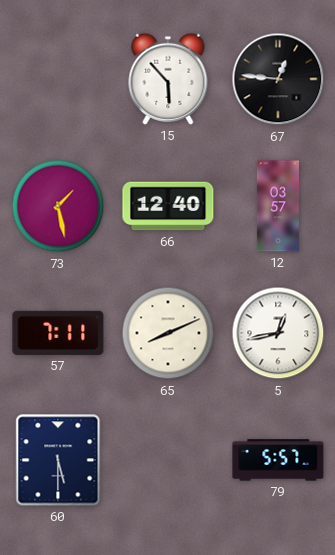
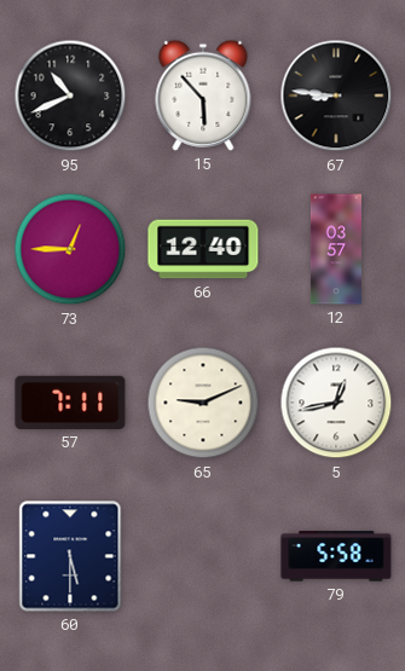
95: none -> 10:41
67: 12:46 -> 8:46
73: 1:28 -> 12:45
65: 8:11 -> 9:11
79: 5:57 -> 5:58
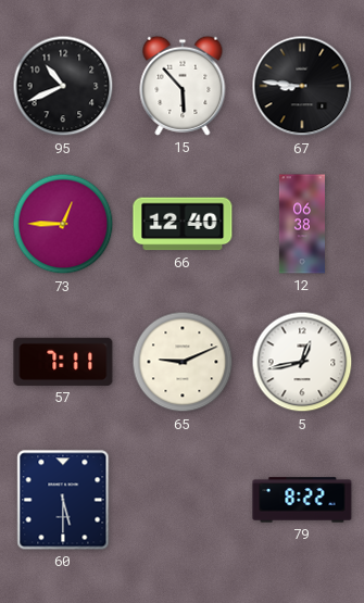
12: 03:57 -> 06:38
79: 5:58 -> 8:22
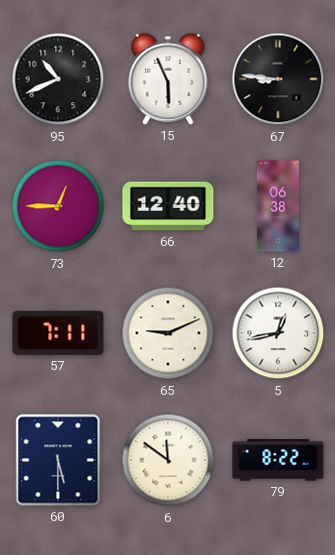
15: 5:53 -> 5:56
6: none -> 11:51
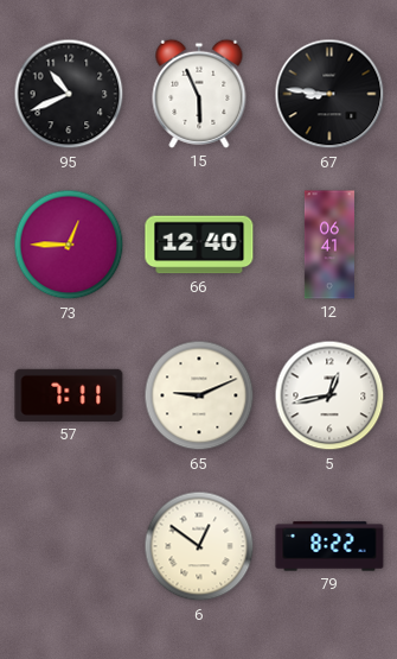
12: 06:38 -> 06:41
60: 5:30 -> none
6: 11:51 -> 12:51
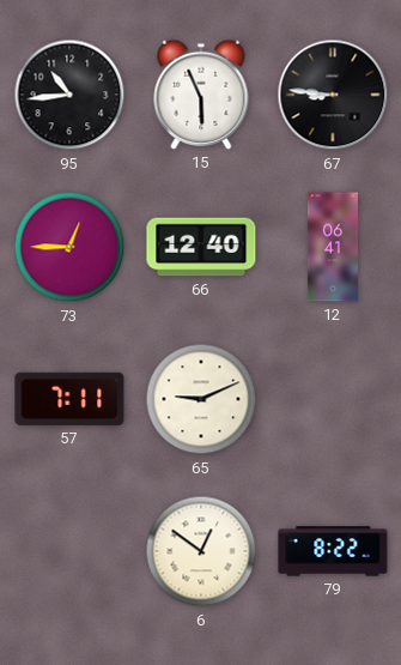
95: 10:41 -> 10:44
5: 12:43 -> none
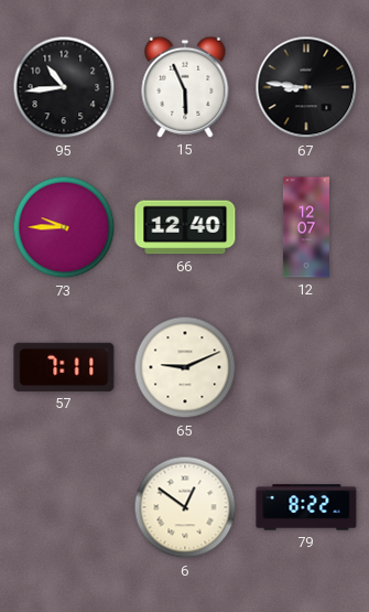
73: 12:45 -> 9:45
12: 06:41 -> 12:07
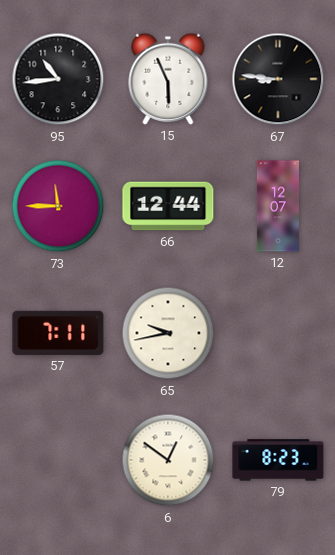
73: 9:45 -> 11:45
66: 12:40 -> 12:44
65: 9:11 -> 9:43
79: 8:22 -> 8:23
